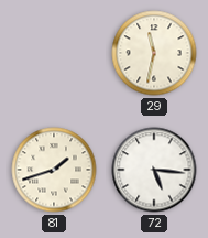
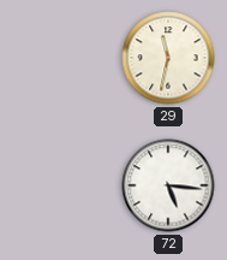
81: 1:42 -> none
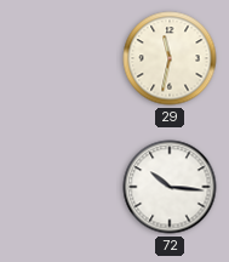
72: 5:16 -> 10:16
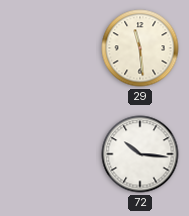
29: 11:32 -> 11:29
